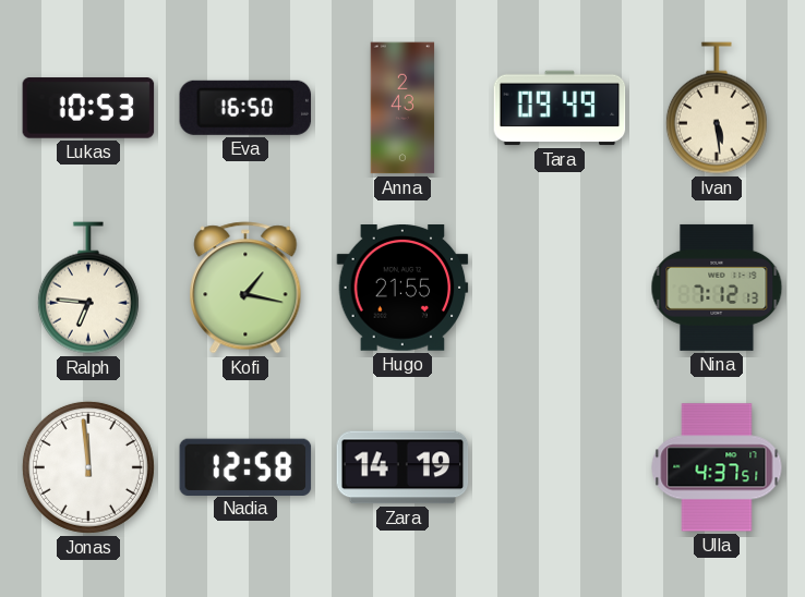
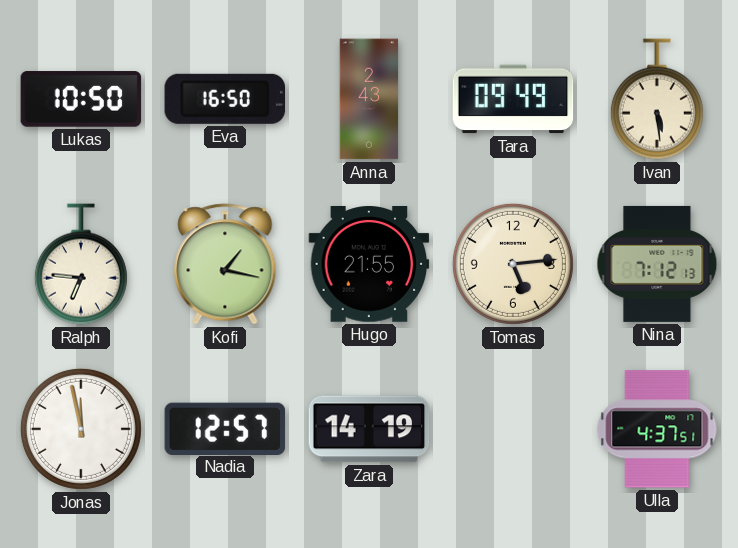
Lukas: 10:53 -> 10:50
Tomas: none -> 5:14
Jonas: 11:59 -> 11:58
Nadia: 12:58 -> 12:57
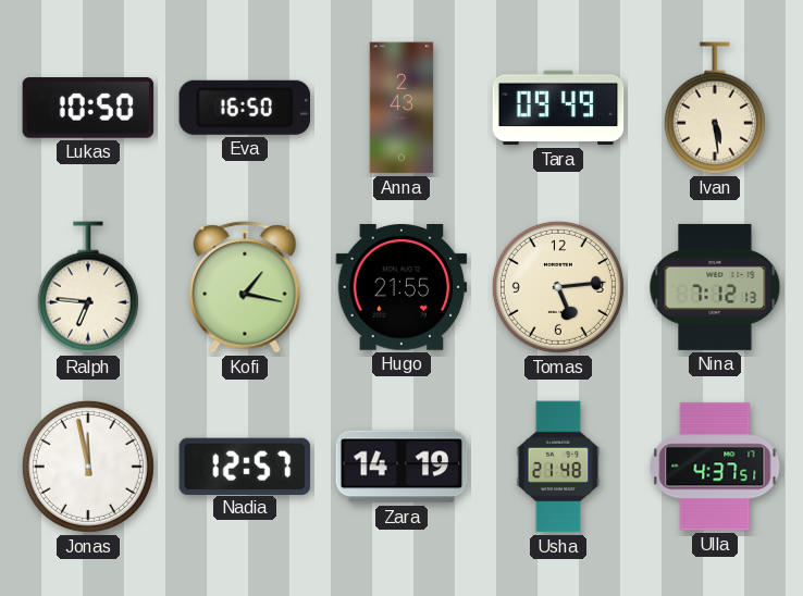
Usha: none -> 21:48
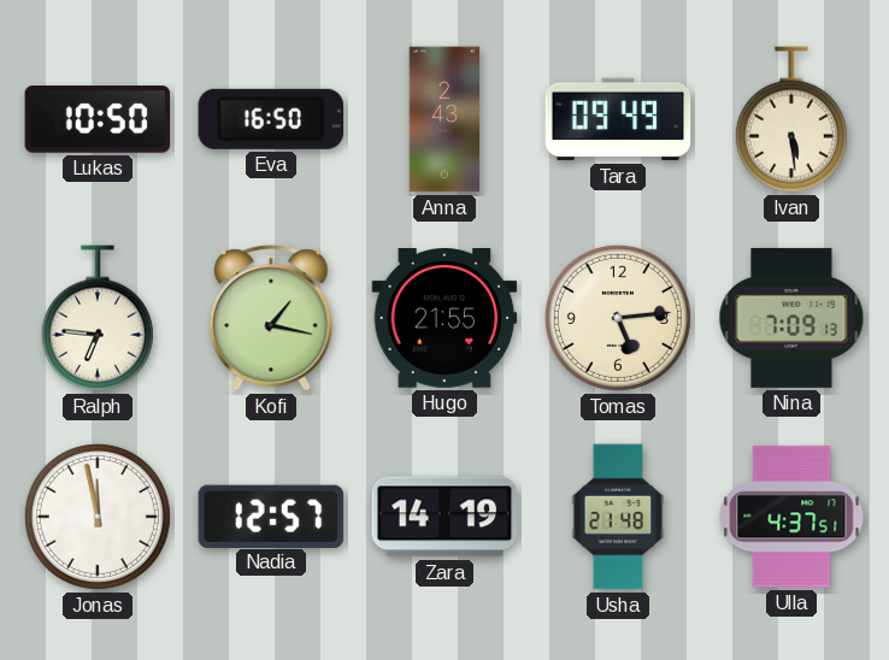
Nina: 7:12 -> 7:09
